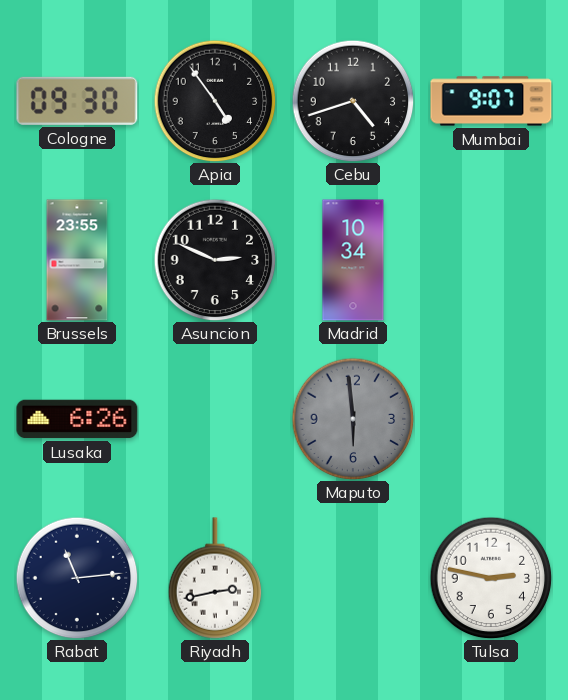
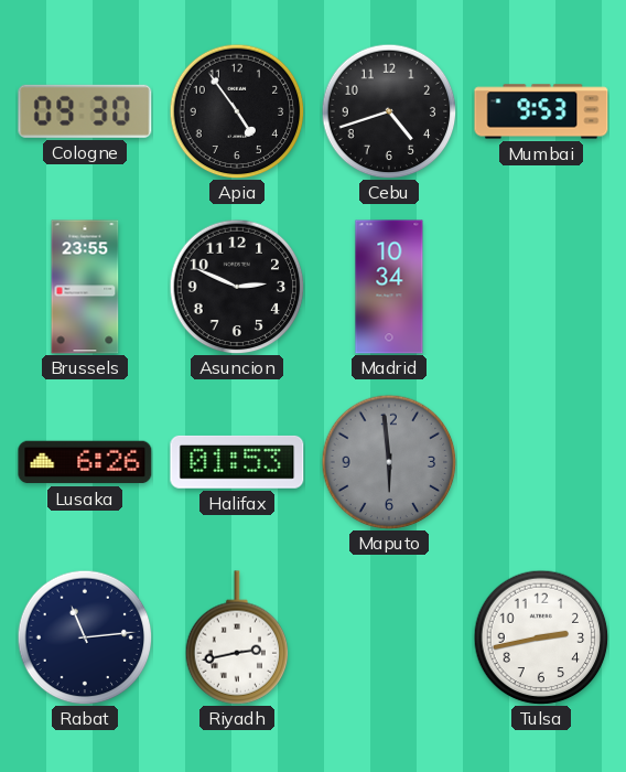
Mumbai: 9:07 -> 9:53
Halifax: none -> 01:53
Tulsa: 2:47 -> 2:43
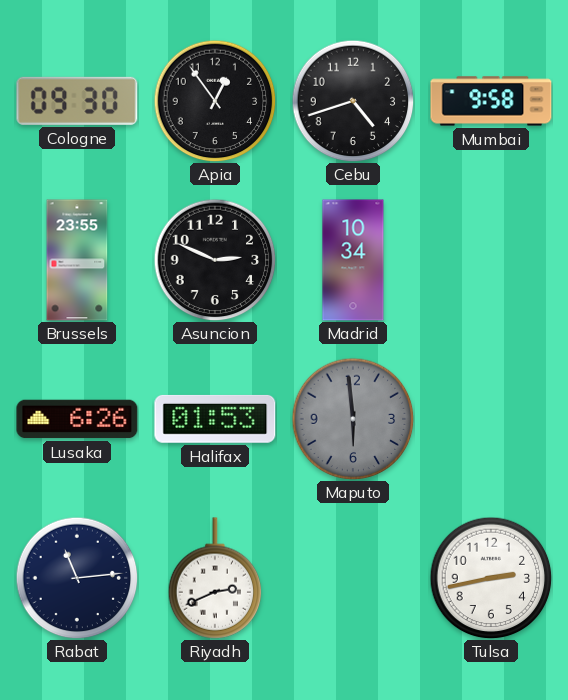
Apia: 4:54 -> 12:54
Mumbai: 9:53 -> 9:58
Riyadh: 2:43 -> 2:41
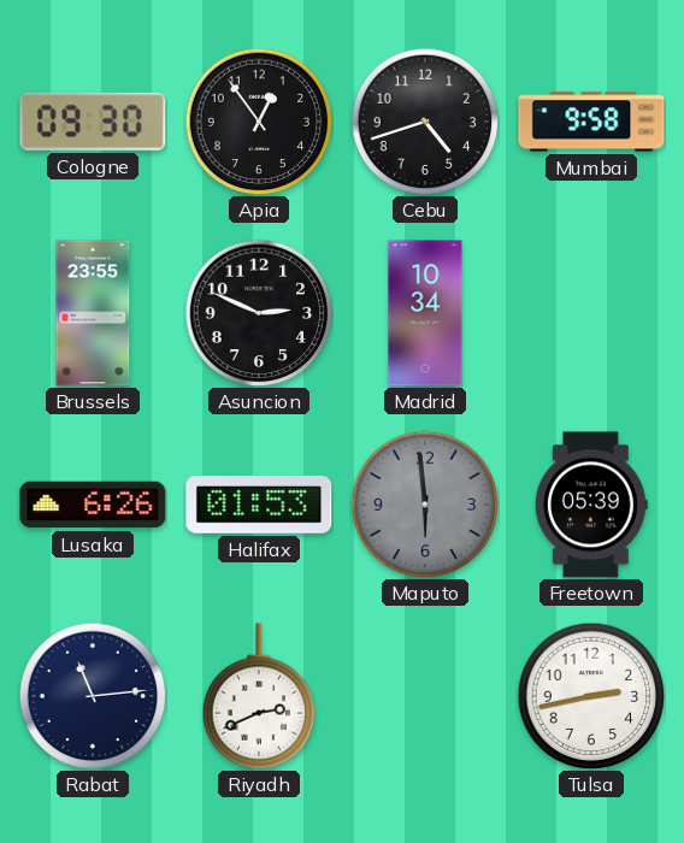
Freetown: none -> 05:39
